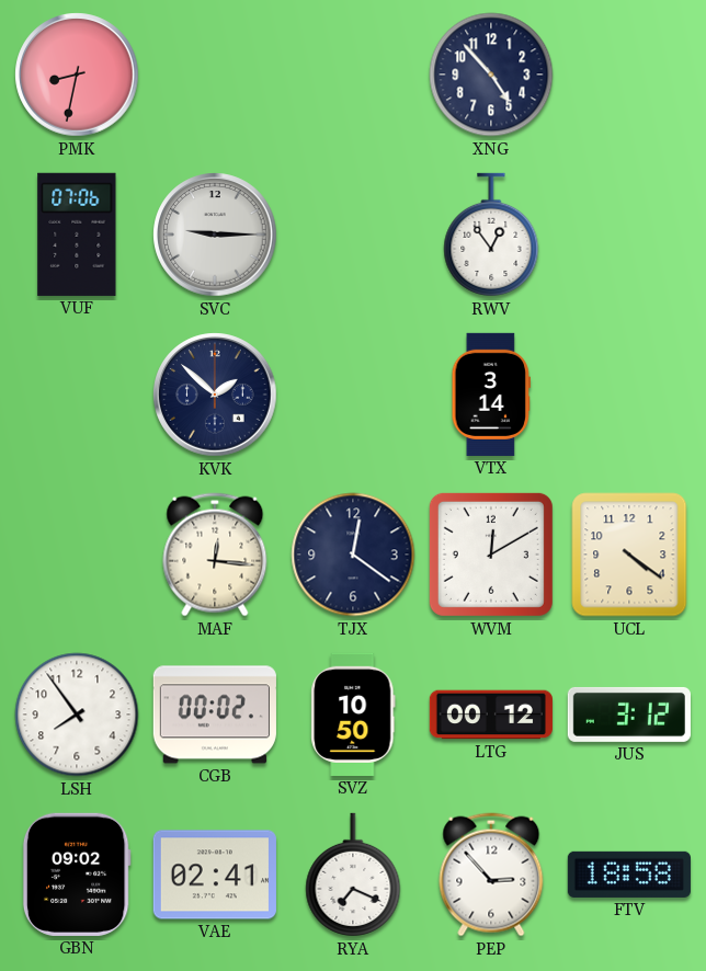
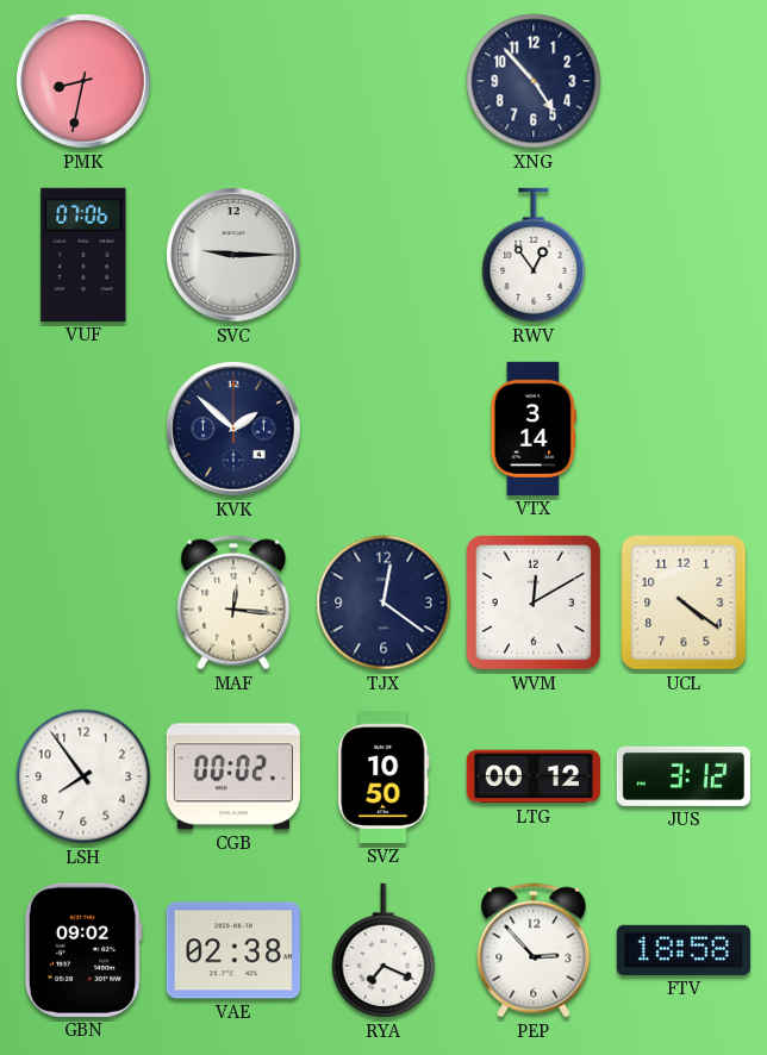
VAE: 02:41 -> 02:38
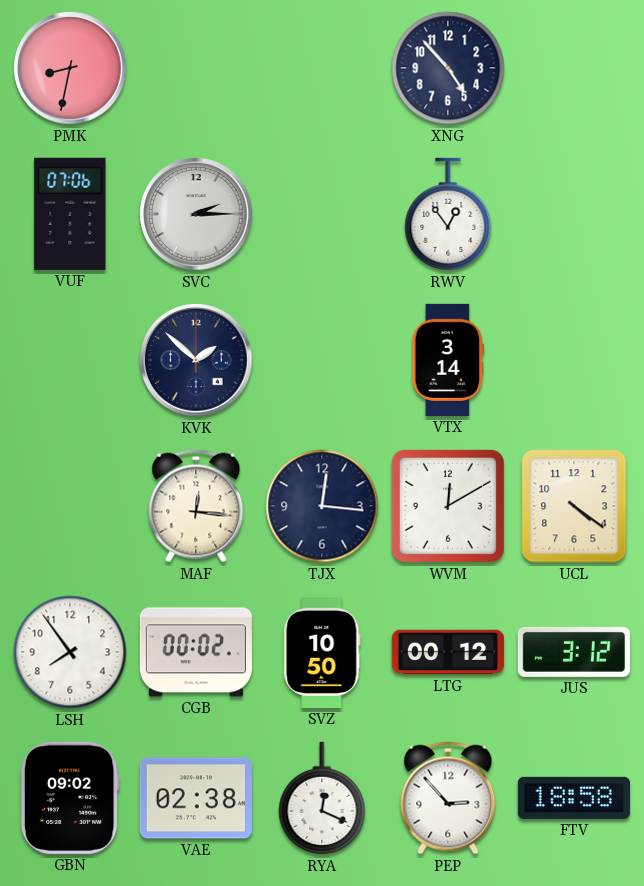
SVC: 9:15 -> 2:15
TJX: 12:21 -> 12:16
RYA: 7:19 -> 12:19
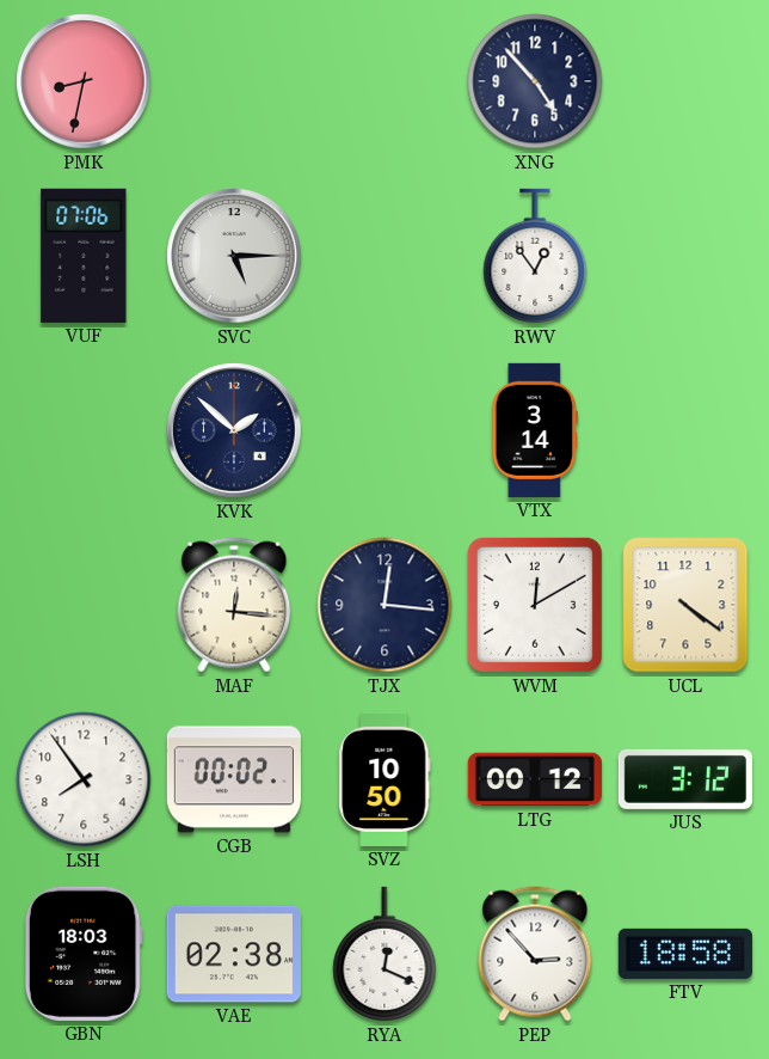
SVC: 2:15 -> 5:15
GBN: 09:02 -> 18:03
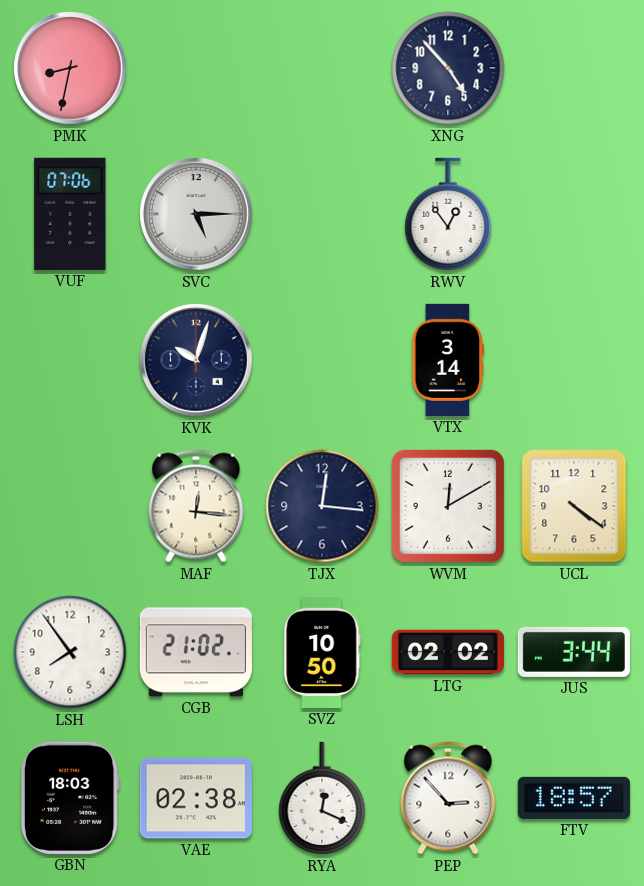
KVK: 1:52 -> 10:03
CGB: 00:02 -> 21:02
LTG: 00:12 -> 02:02
JUS: 3:12 -> 3:44
FTV: 18:58 -> 18:57
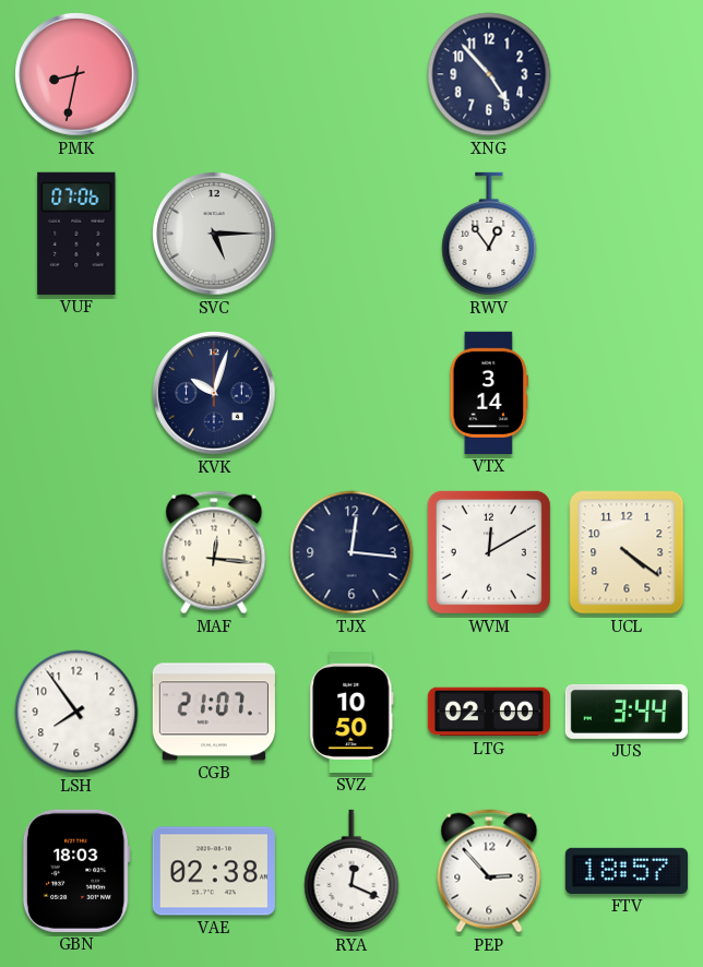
CGB: 21:02 -> 21:07
LTG: 02:02 -> 02:00
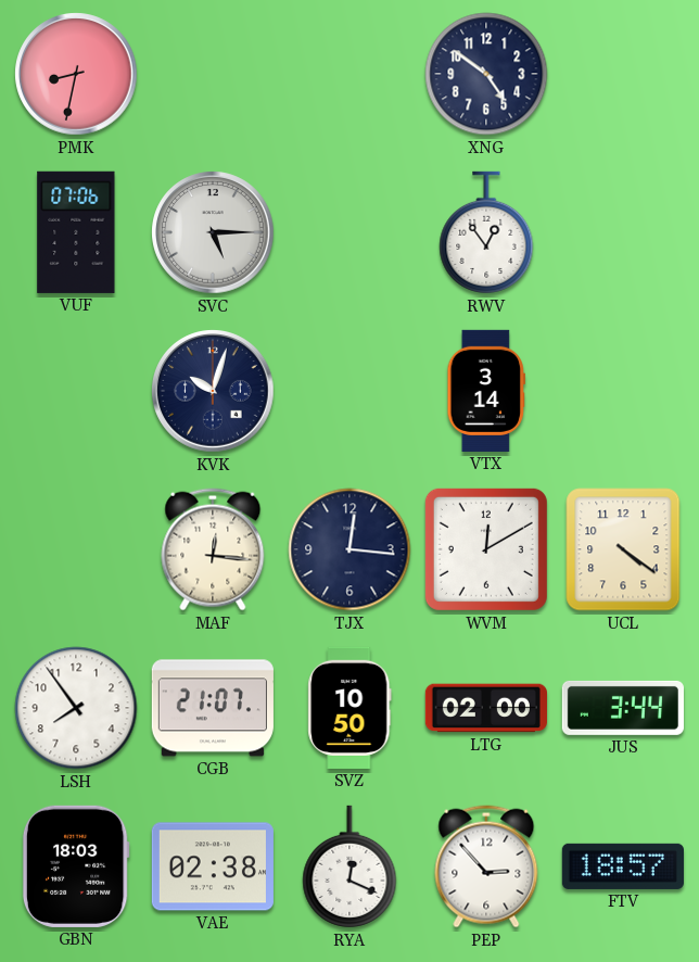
XNG: 4:53 -> 4:51
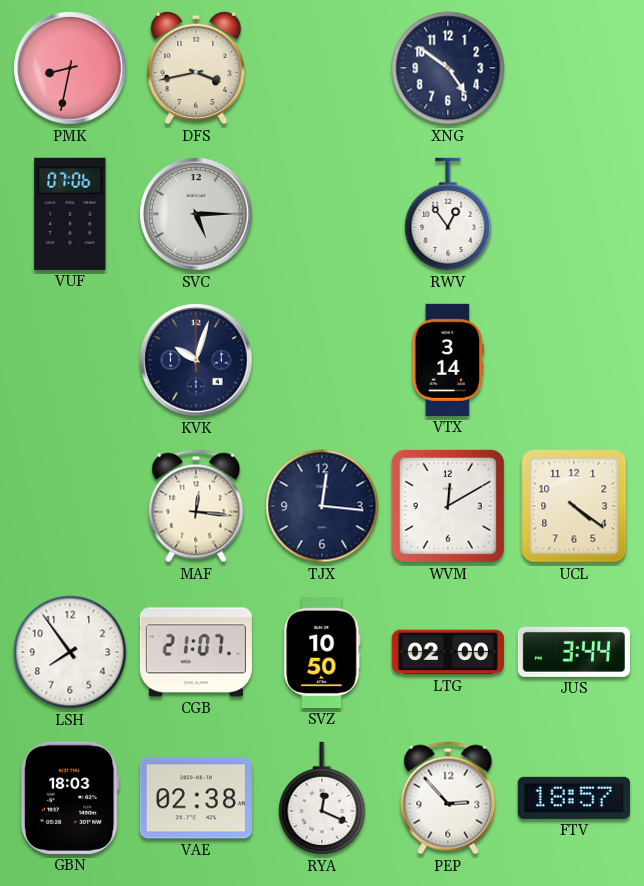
DFS: none -> 3:43
